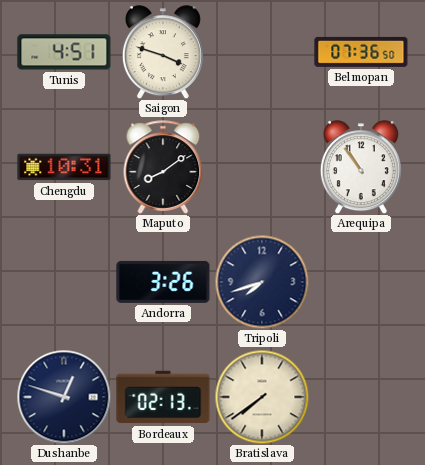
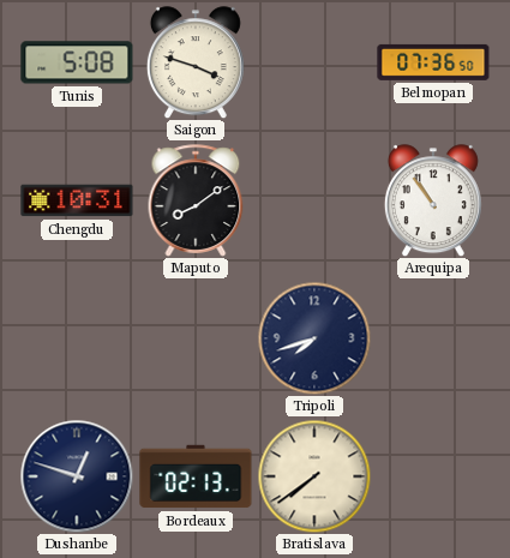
Tunis: 4:51 -> 5:08
Andorra: 3:26 -> none
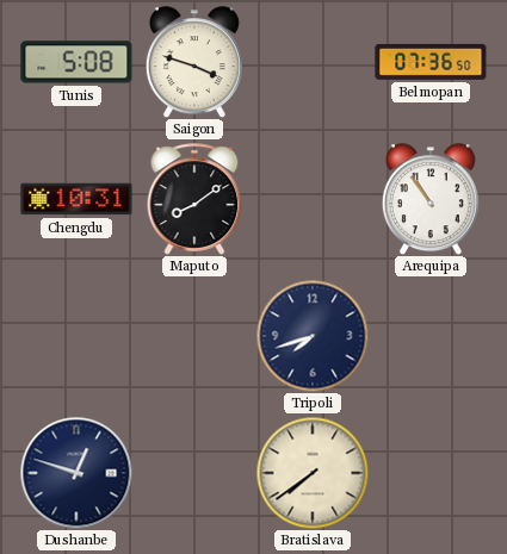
Bordeaux: 02:13 -> none
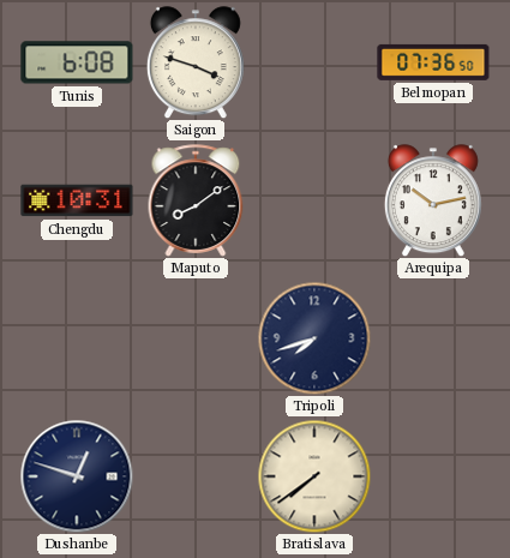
Tunis: 5:08 -> 6:08
Arequipa: 10:54 -> 10:13
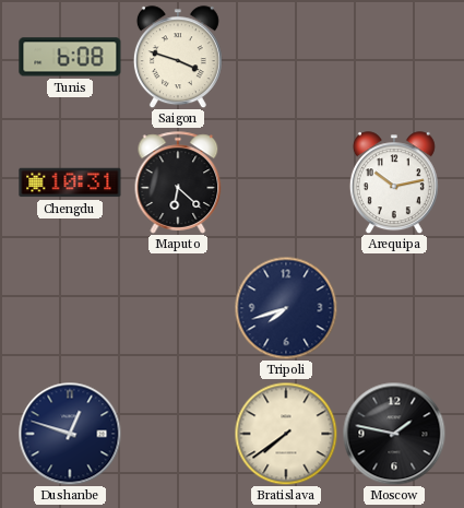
Belmopan: 07:36 -> none
Maputo: 8:09 -> 6:22
Moscow: none -> 1:47
